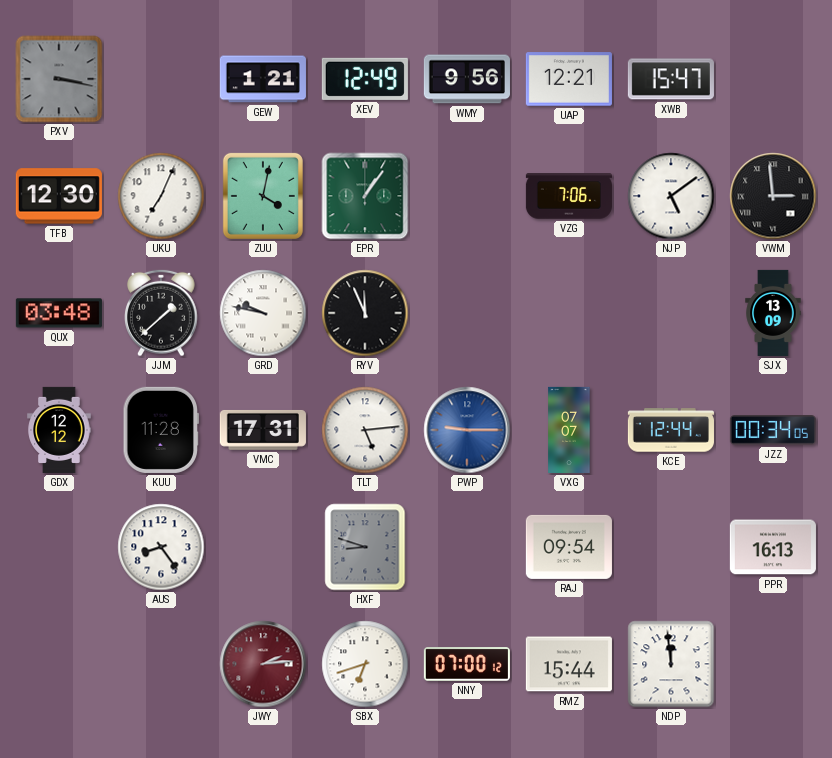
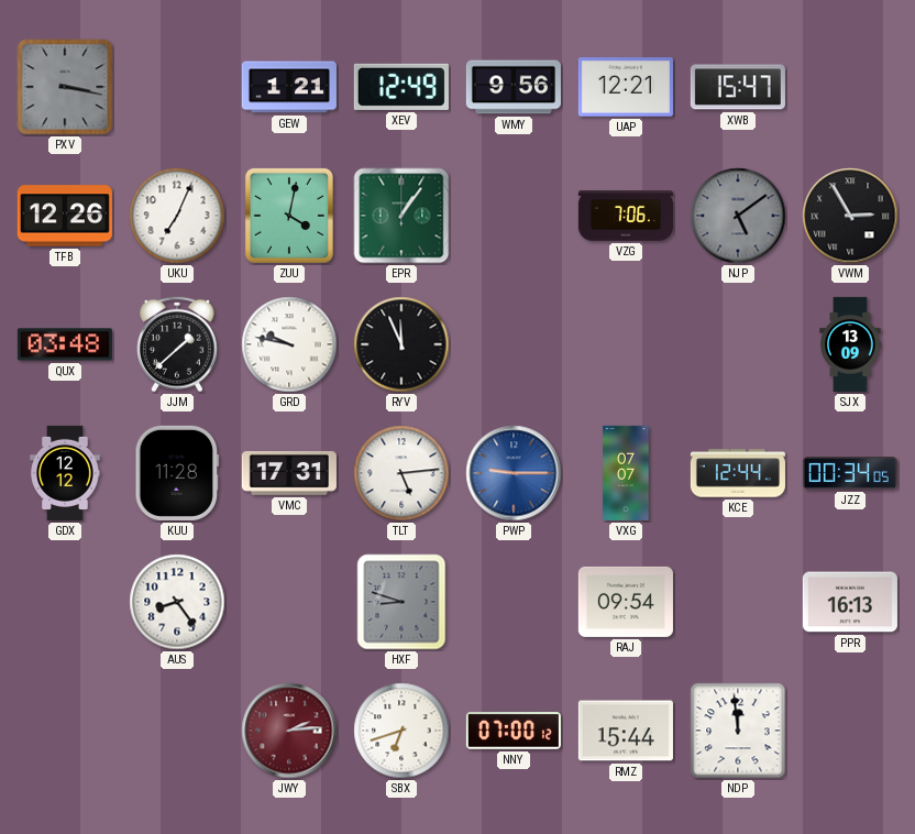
TFB: 12:30 -> 12:26
NJP dial: white -> grey
VWM: 2:59 -> 2:55
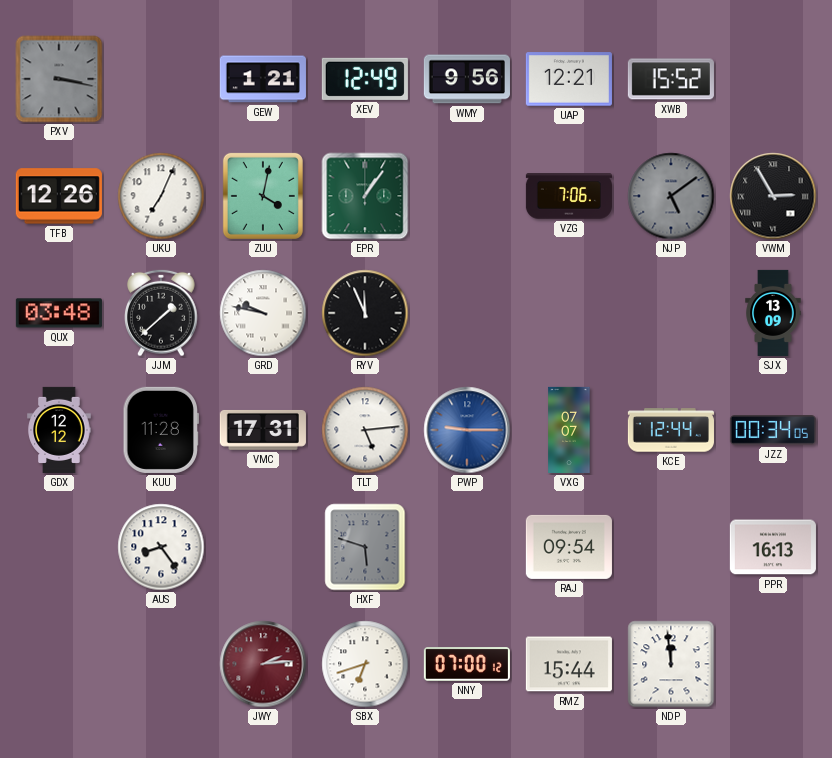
XWB: 15:47 -> 15:52
HXF: 8:48 -> 5:48
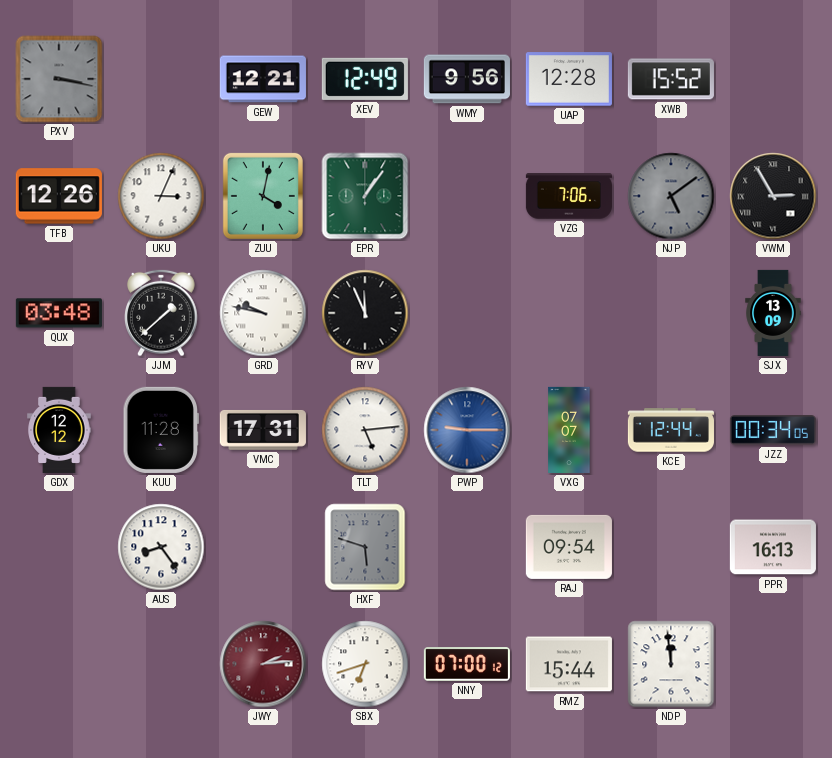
GEW: 1:21 -> 12:21
UAP: 12:21 -> 12:28
UKU: 7:04 -> 3:04
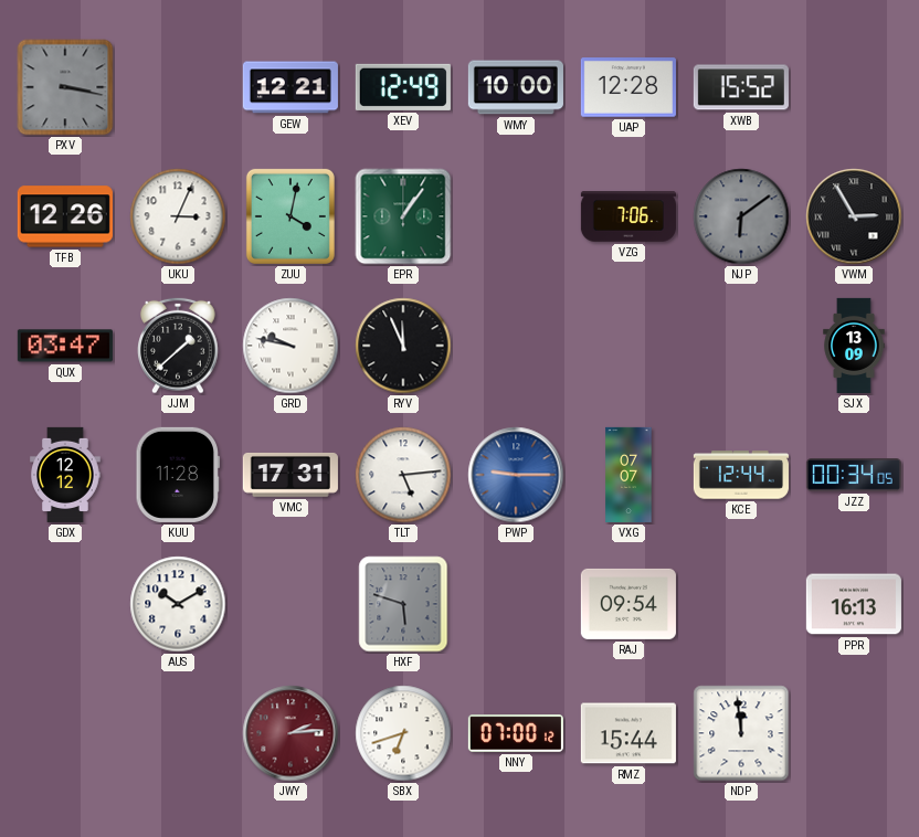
WMY: 9:56 -> 10:00
NJP: 5:09 -> 6:09
QUX: 03:48 -> 03:47
AUS: 8:24 -> 10:10
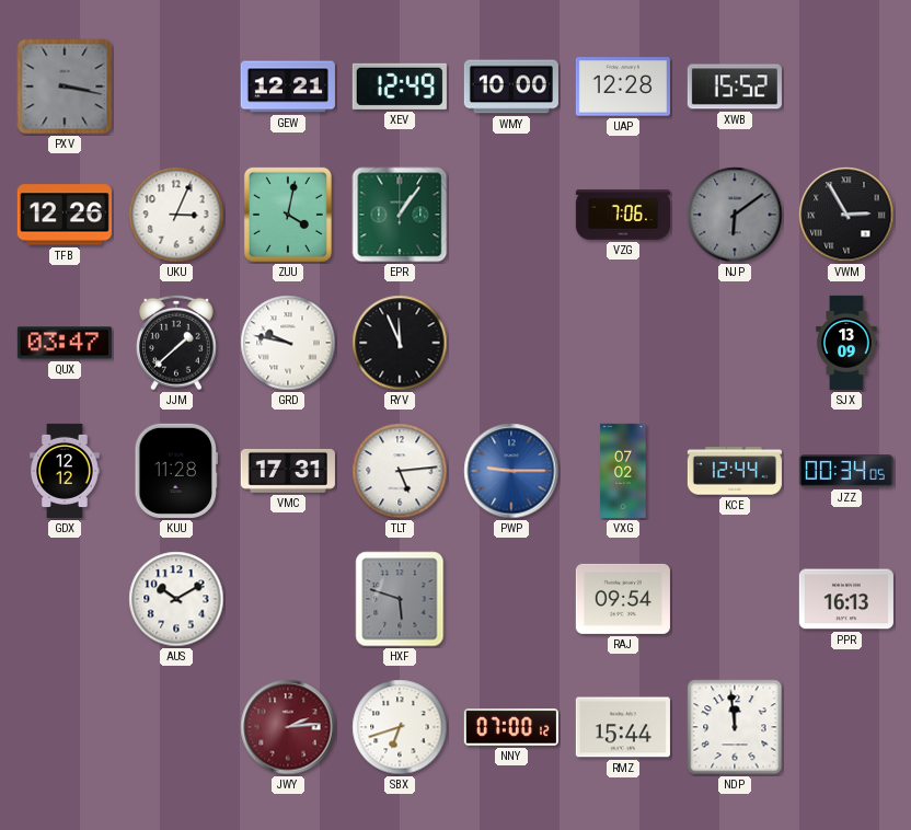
VXG: 07:07 -> 07:02
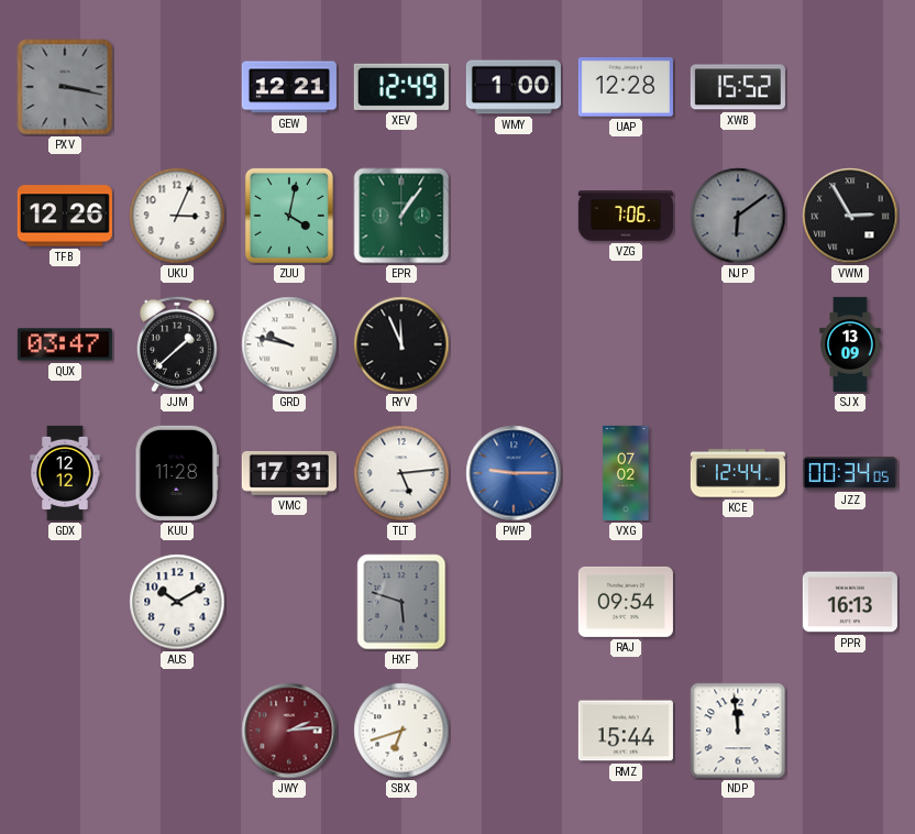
WMY: 10:00 -> 1:00
NNY: 07:00 -> none
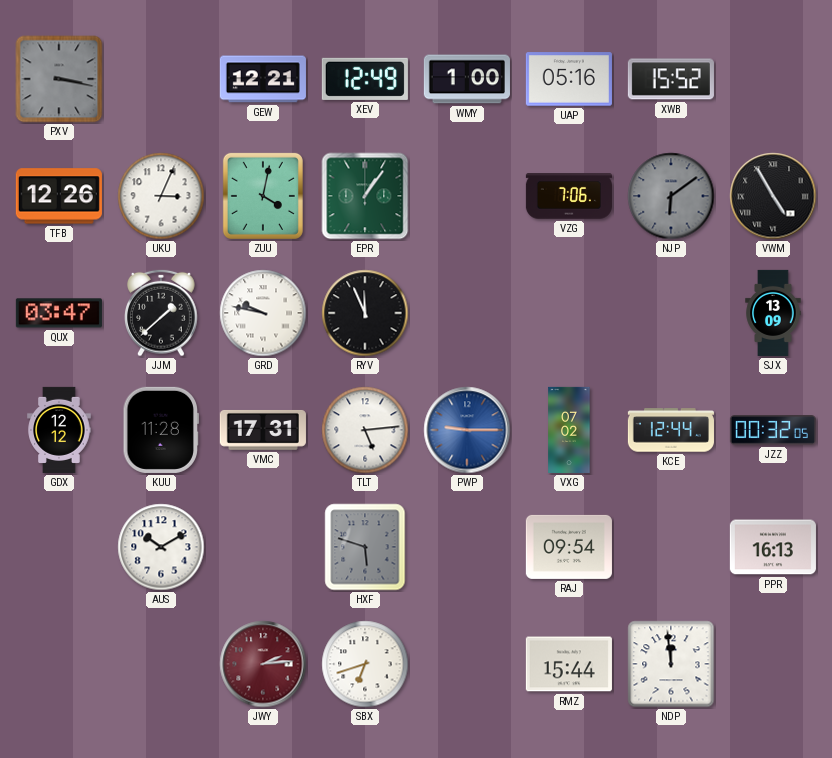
UAP: 12:28 -> 05:16
VWM: 2:55 -> 4:55
JZZ: 00:34 -> 00:32
